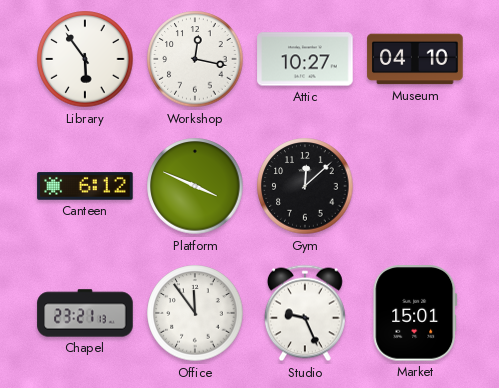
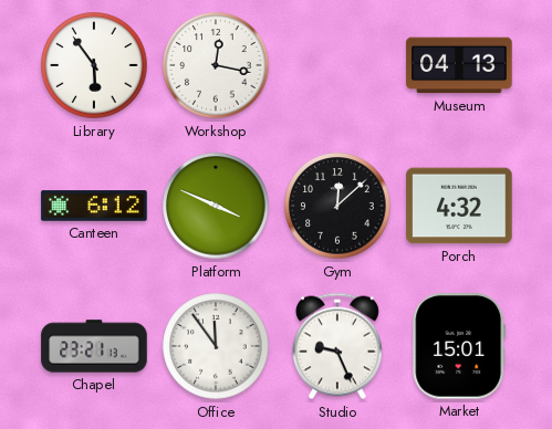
Attic: 10:27 -> none
Museum: 04:10 -> 04:13
Porch: none -> 4:32
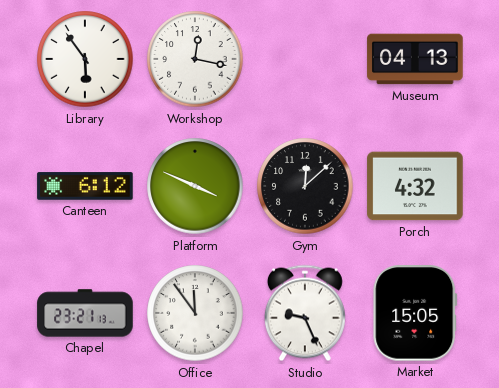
Market: 15:01 -> 15:05
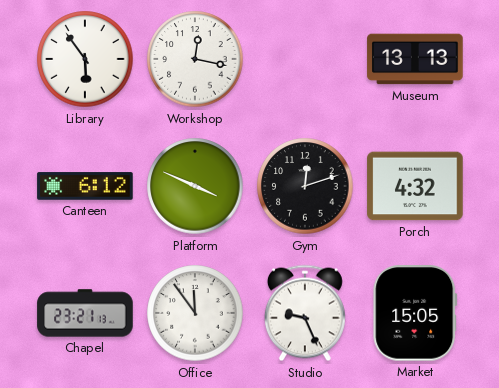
Museum: 04:13 -> 13:13
Gym: 12:08 -> 12:12
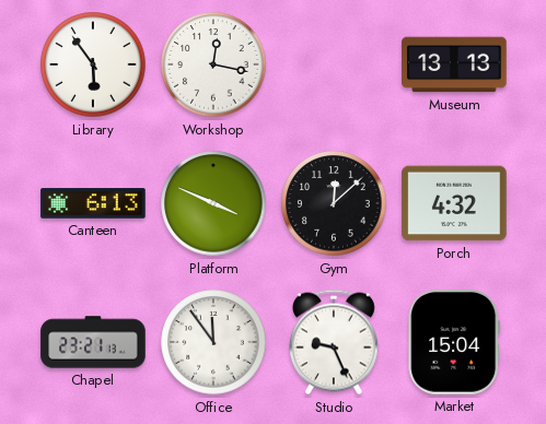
Canteen: 6:12 -> 6:13
Gym: 12:12 -> 12:08
Market: 15:05 -> 15:04
